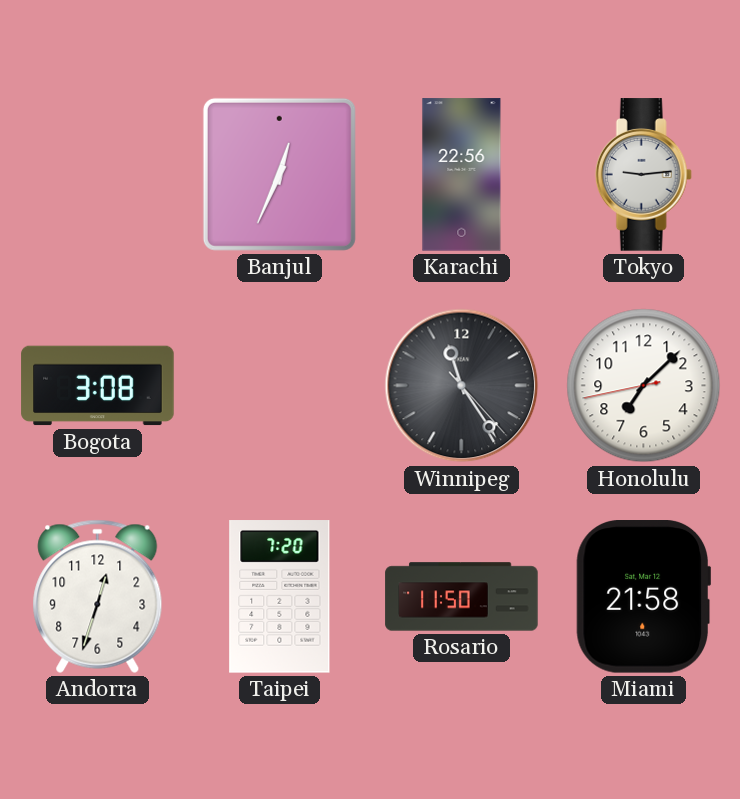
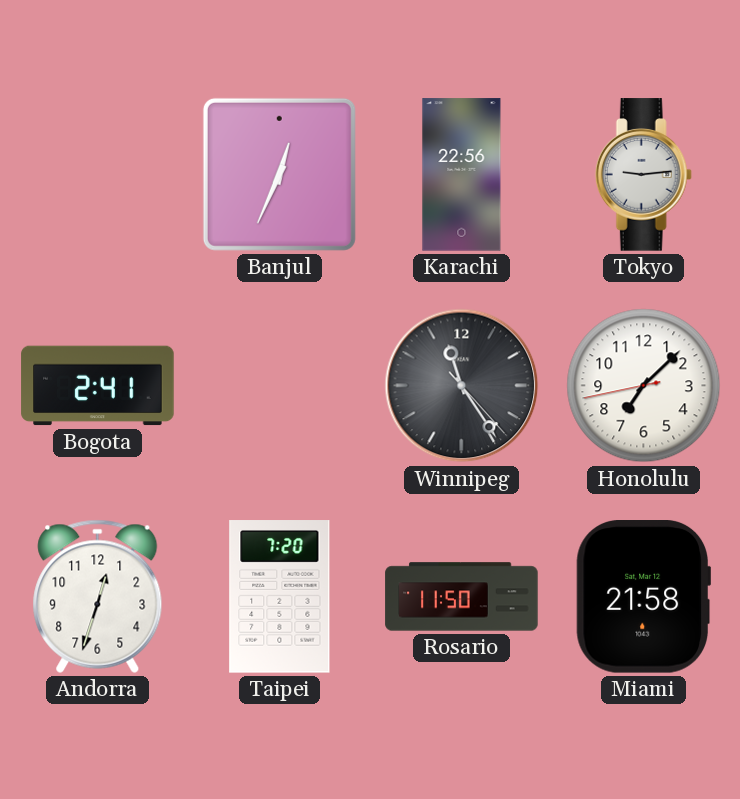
Bogota: 3:08 -> 2:41
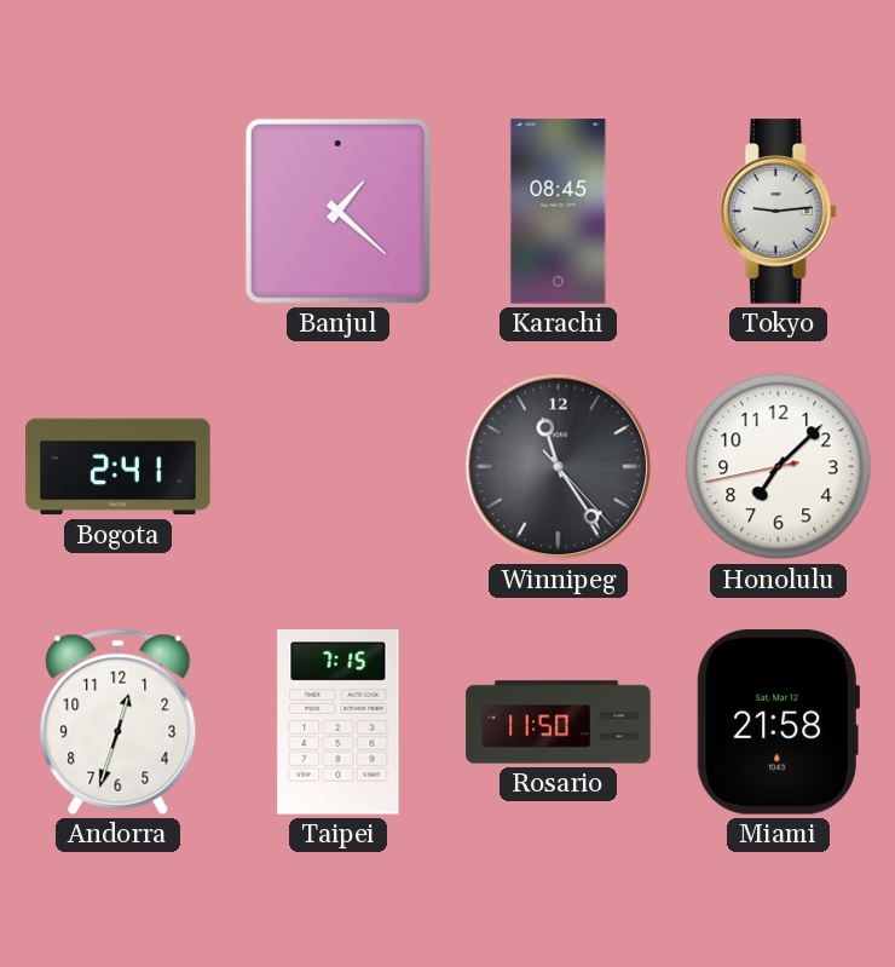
Banjul: 12:34 -> 1:22
Karachi: 22:56 -> 08:45
Taipei: 7:20 -> 7:15
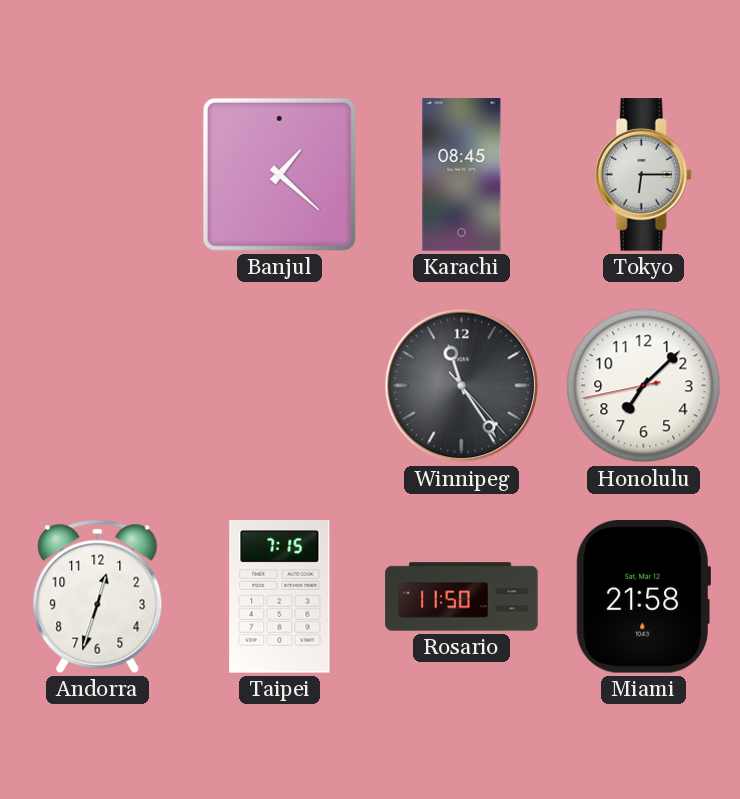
Tokyo: 9:14 -> 6:15
Bogota: 2:41 -> none
